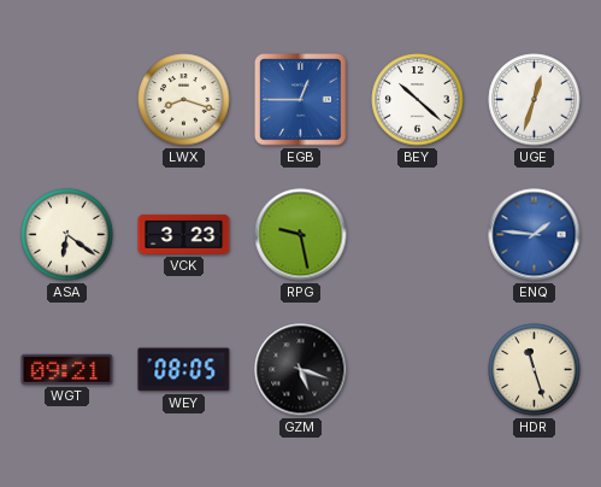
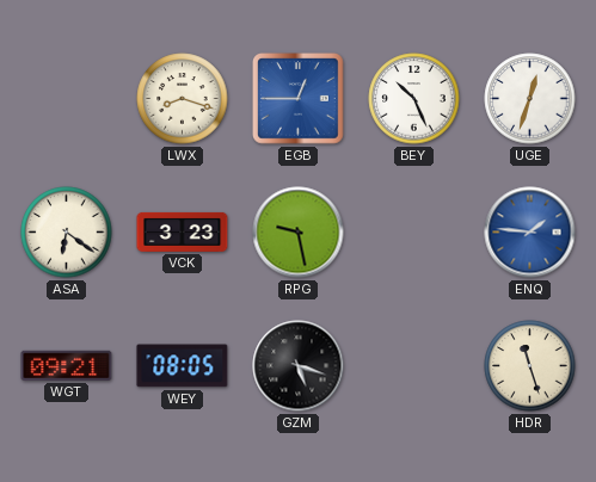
BEY: 10:22 -> 10:26
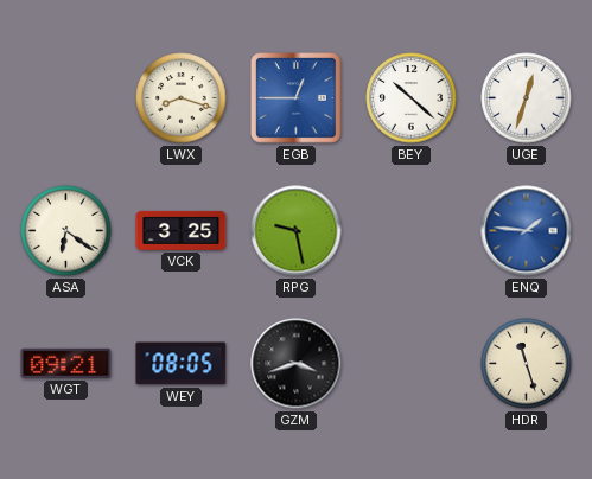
BEY: 10:26 -> 10:22
VCK: 3:23 -> 3:25
GZM: 5:18 -> 3:42
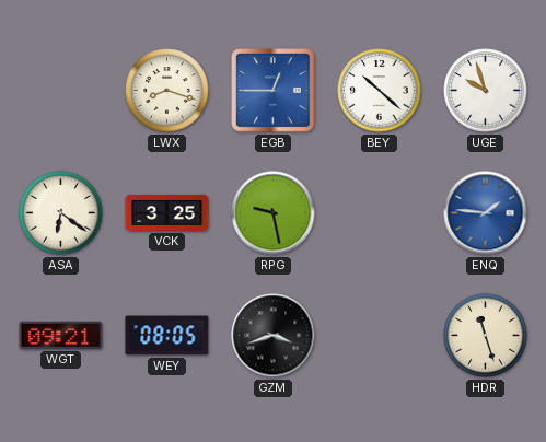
UGE: 12:33 -> 9:57
